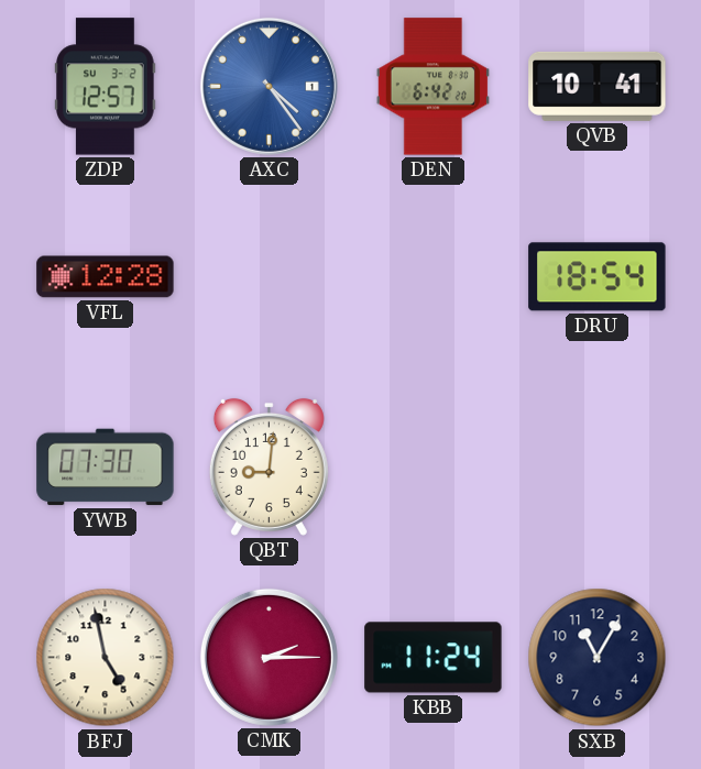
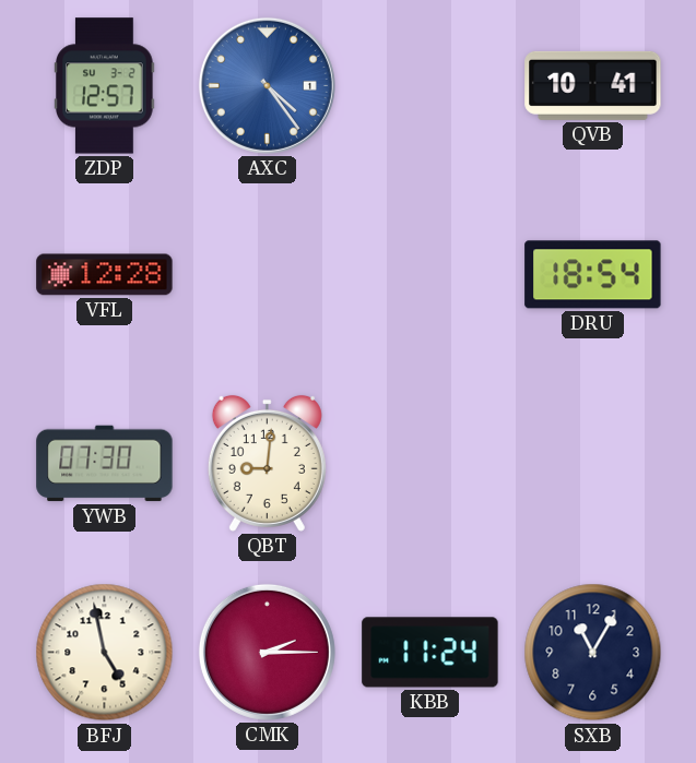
DEN: 6:42 -> none
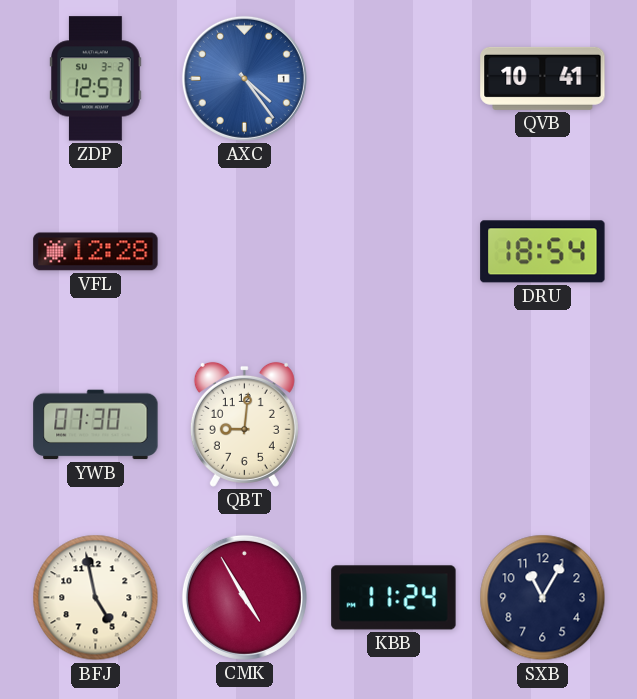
CMK: 2:15 -> 4:55
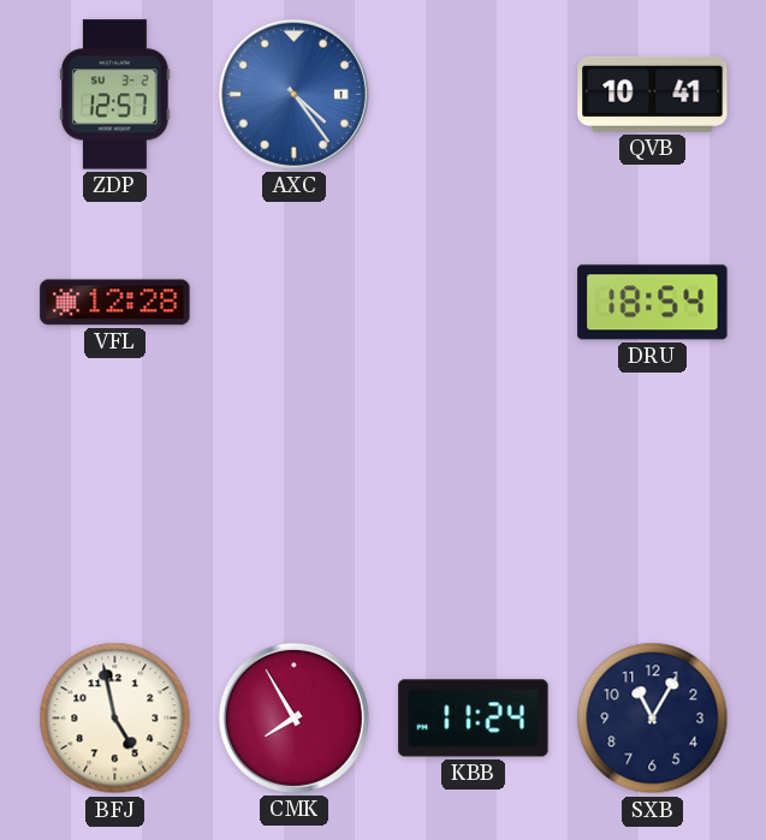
YWB: 07:30 -> none
QBT: 9:01 -> none
CMK: 4:55 -> 7:55
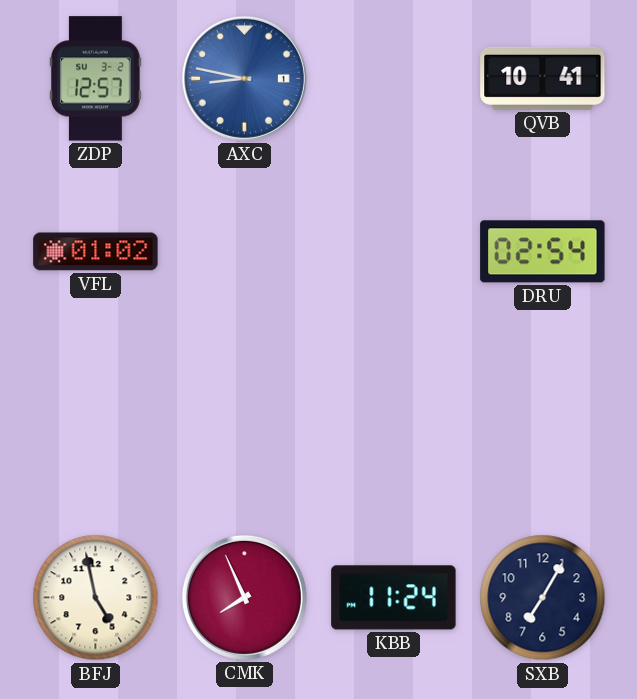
AXC: 4:24 -> 8:47
VFL: 12:28 -> 01:02
DRU: 18:54 -> 02:54
CMK: 7:55 -> 7:56
SXB: 11:05 -> 7:05
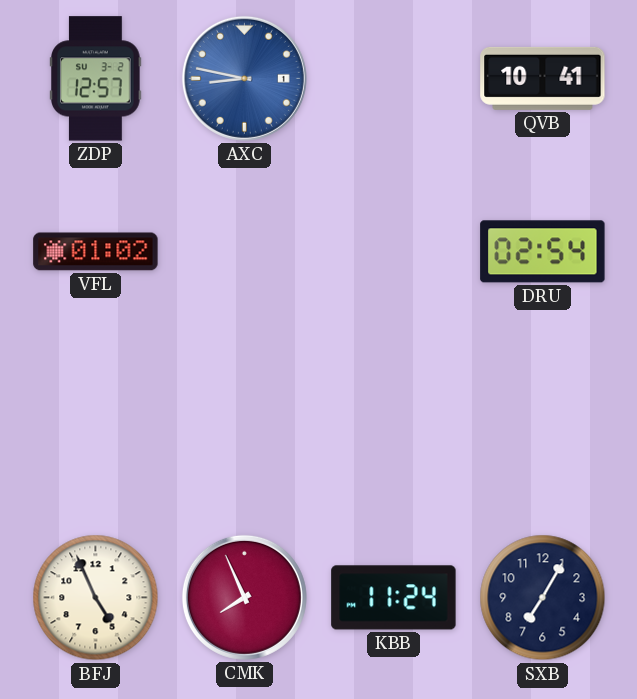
BFJ: 4:58 -> 4:56
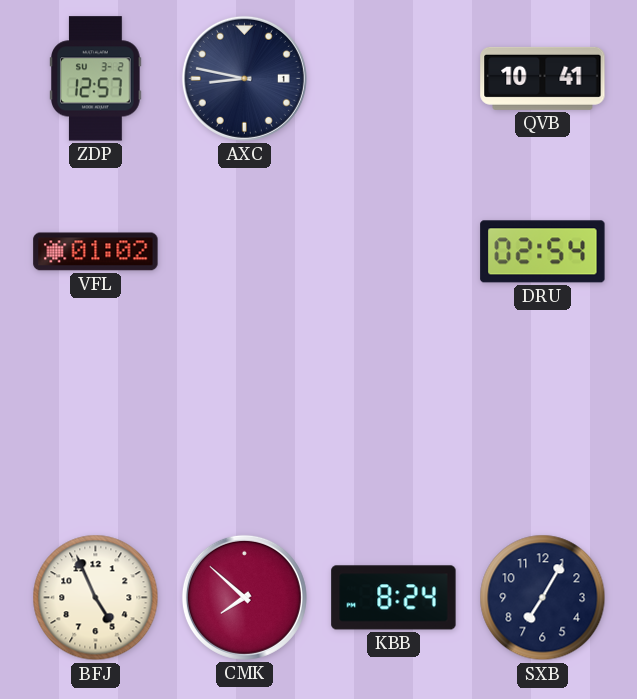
AXC dial: blue -> navy
CMK: 7:56 -> 7:52
KBB: 11:24 -> 8:24
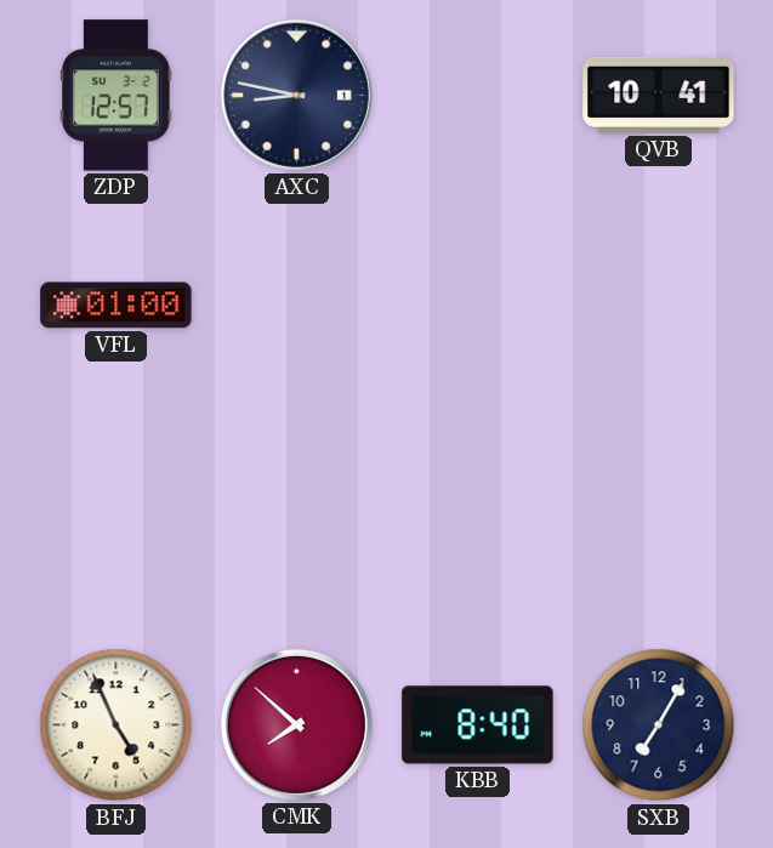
VFL: 01:02 -> 01:00
DRU: 02:54 -> none
KBB: 8:24 -> 8:40
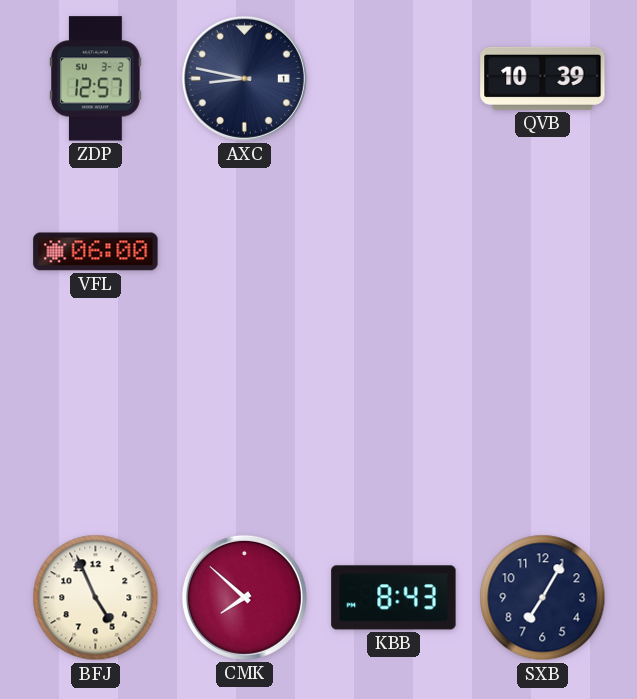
QVB: 10:41 -> 10:39
VFL: 01:00 -> 06:00
KBB: 8:40 -> 8:43
